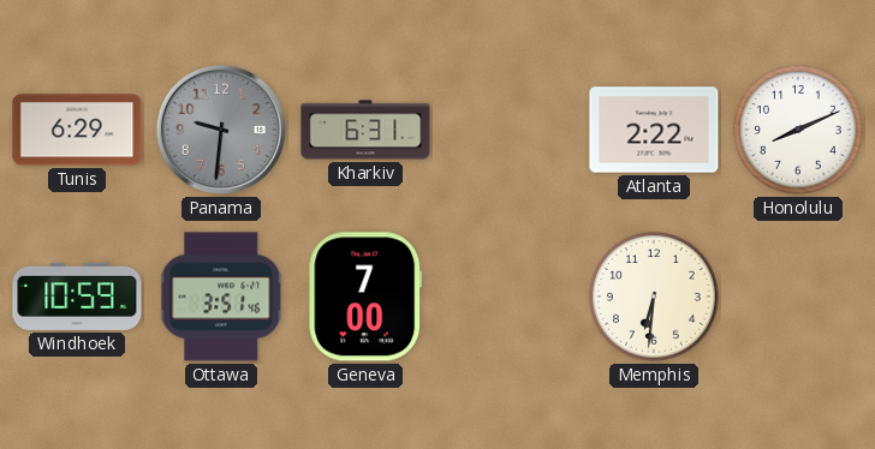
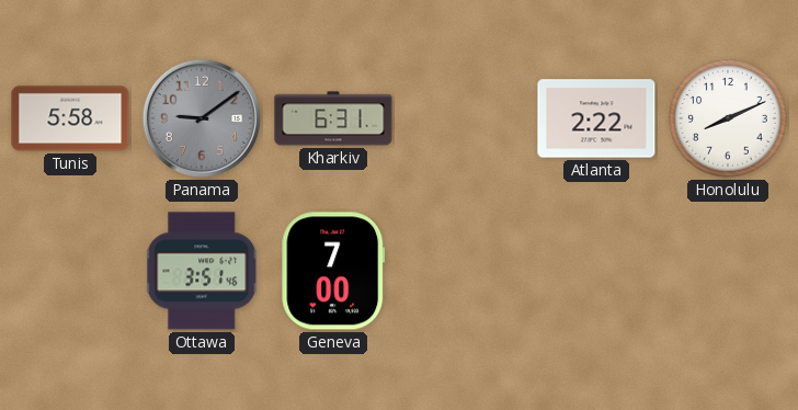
Tunis: 6:29 -> 5:58
Panama: 9:31 -> 9:09
Windhoek: 10:59 -> none
Memphis: 6:31 -> none
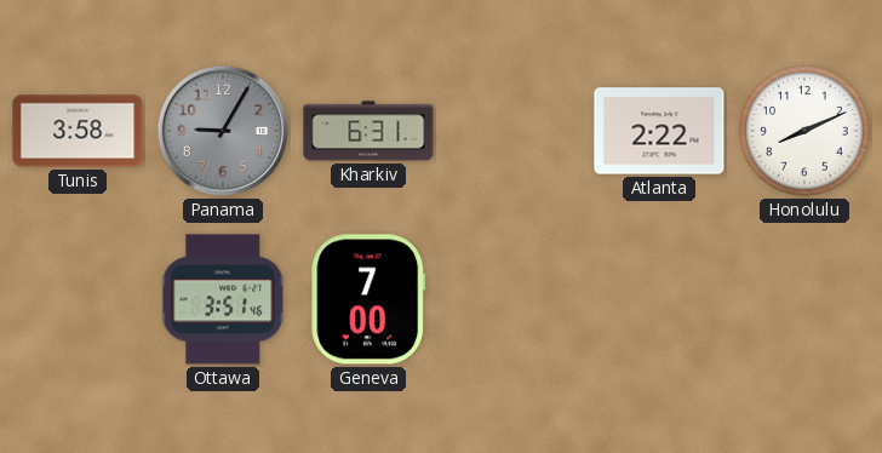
Tunis: 5:58 -> 3:58
Panama: 9:09 -> 9:05
